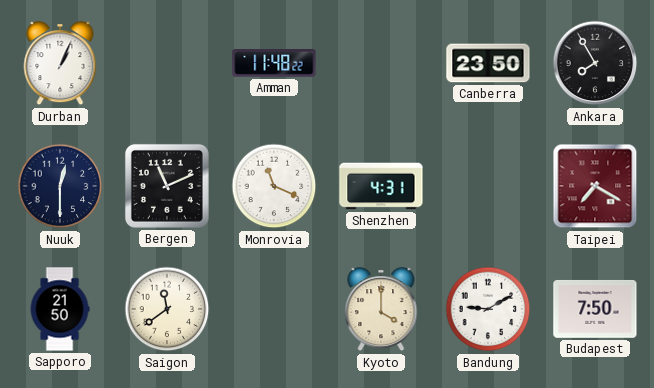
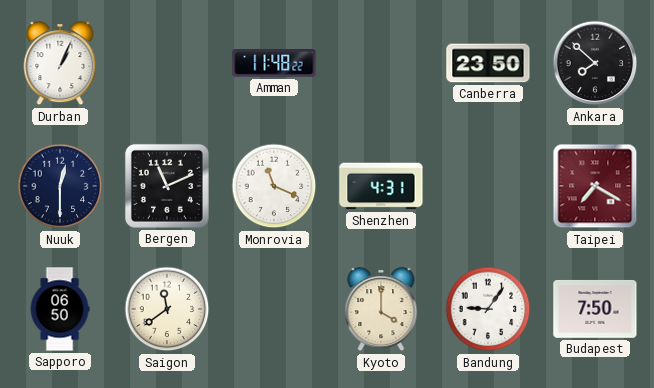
Ankara: 7:55 -> 7:52
Sapporo: 21:50 -> 06:50
Bandung: 9:10 -> 9:06
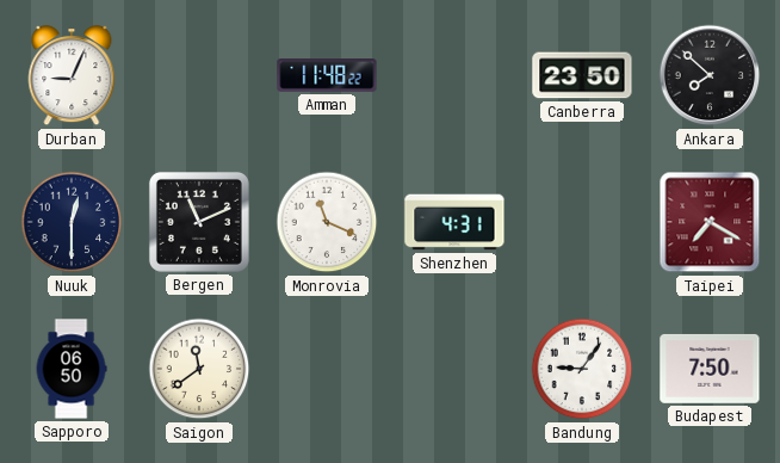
Durban: 1:04 -> 9:04
Kyoto: 4:00 -> none
